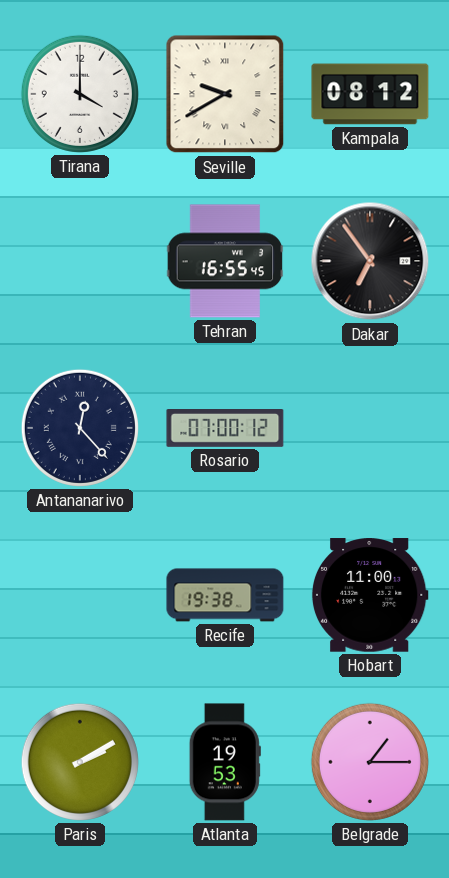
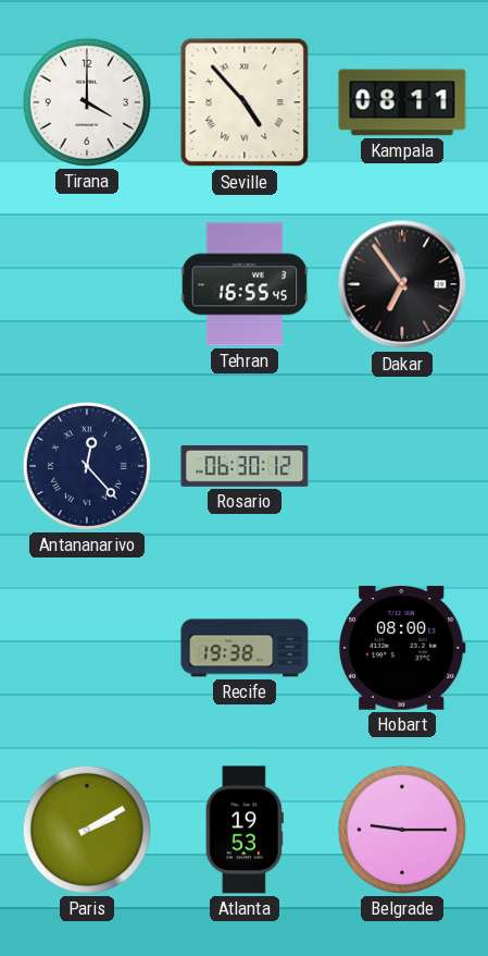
Seville: 9:40 -> 4:53
Kampala: 08:12 -> 08:11
Rosario: 07:00 -> 06:30
Hobart: 11:00 -> 08:00
Belgrade: 1:15 -> 9:15
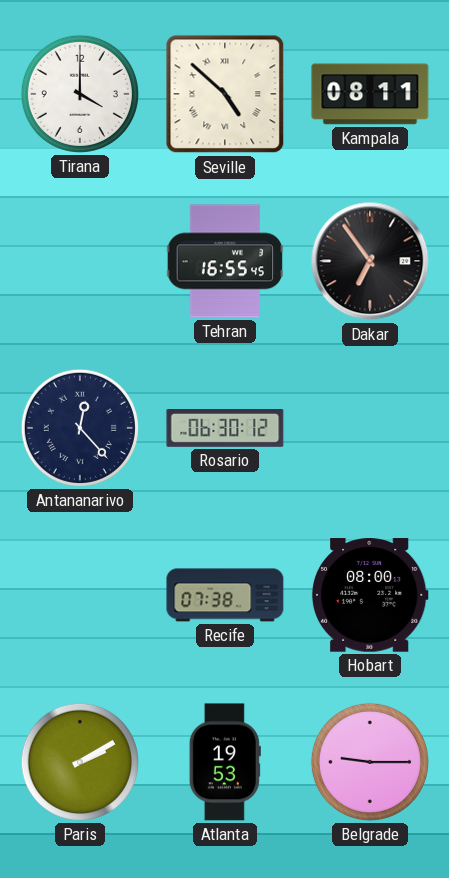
Seville: 4:53 -> 4:52
Recife: 19:38 -> 07:38
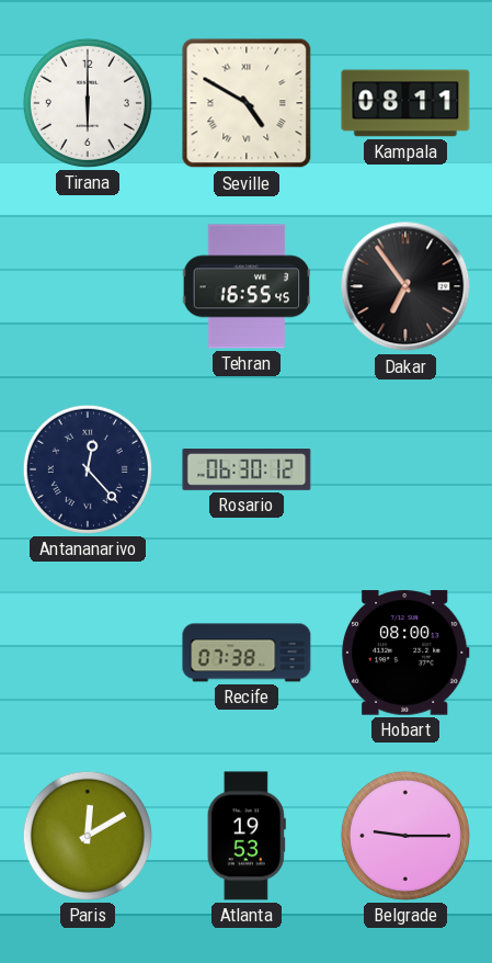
Tirana: 4:00 -> 6:00
Seville: 4:52 -> 4:50
Paris: 2:10 -> 12:10
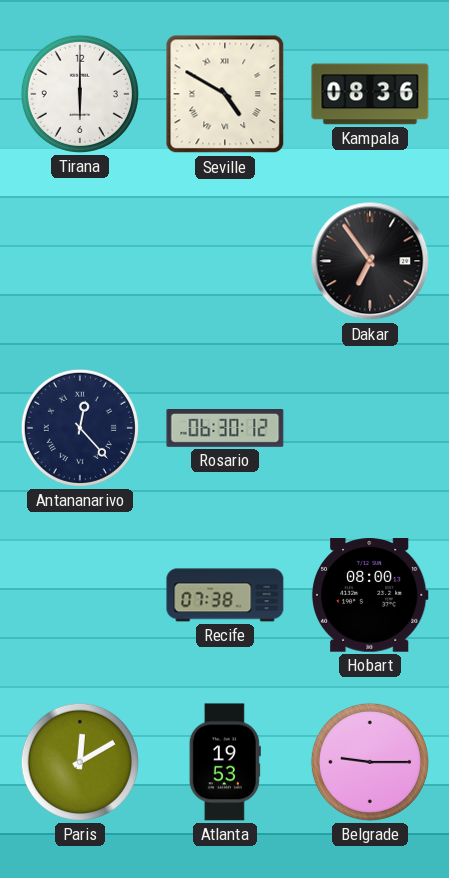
Kampala: 08:11 -> 08:36
Tehran: 16:55 -> none
